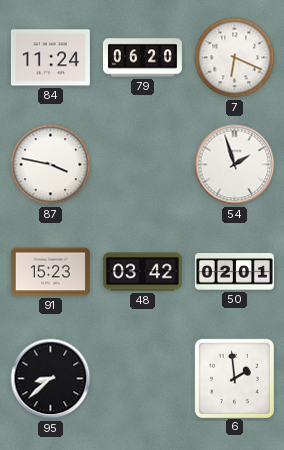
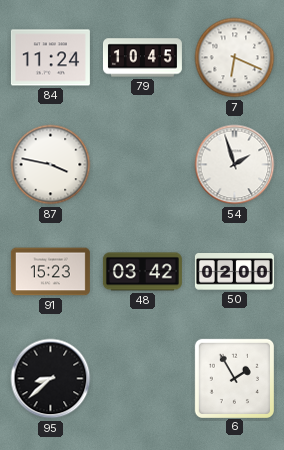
79: 06:20 -> 10:45
50: 02:01 -> 02:00
6: 1:59 -> 1:55
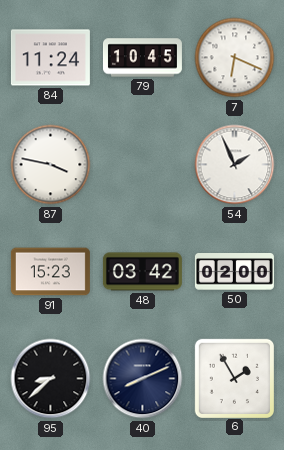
54: 1:57 -> 1:56
40: none -> 8:11
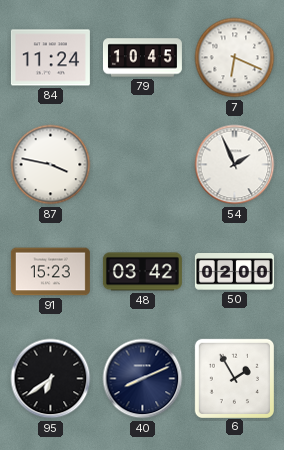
95: 8:38 -> 6:39
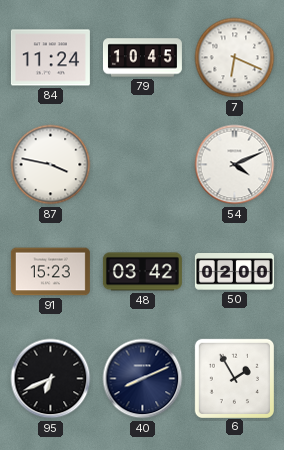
54: 1:56 -> 4:11
95: 6:39 -> 6:41
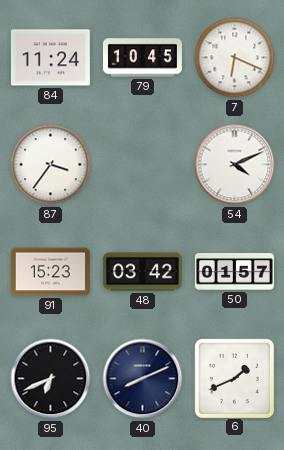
87: 3:47 -> 3:36
50: 02:00 -> 01:57
6: 1:55 -> 1:41
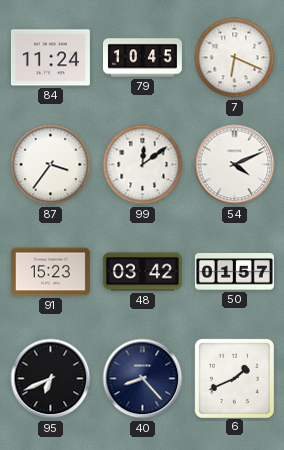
99: none -> 12:09
40: 8:11 -> 8:23
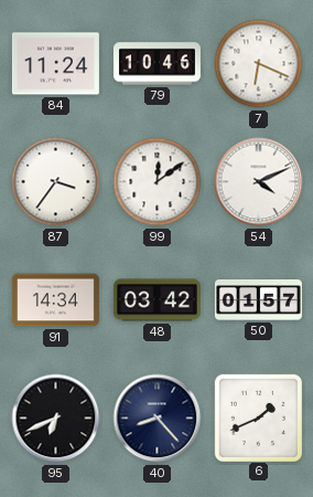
79: 10:45 -> 10:46
91: 15:23 -> 14:34
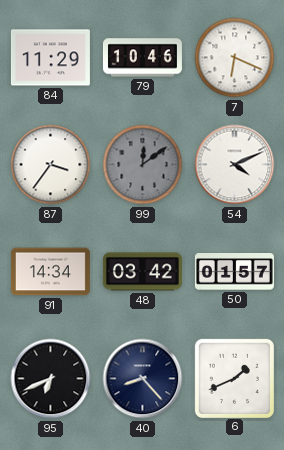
84: 11:24 -> 11:29
99 dial: white -> grey
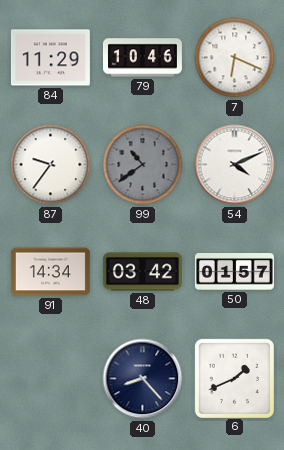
87: 3:36 -> 9:36
99: 12:09 -> 10:39
95: 6:41 -> none
